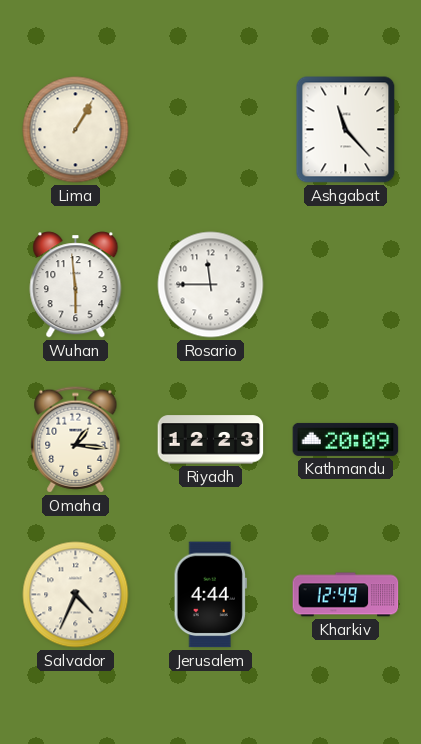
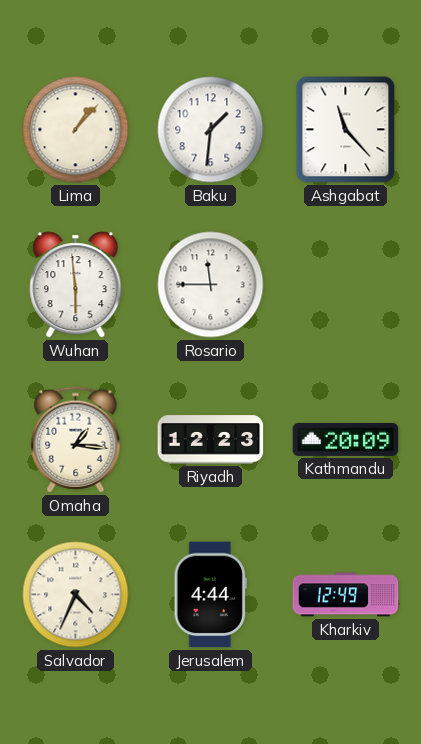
Lima: 1:05 -> 1:07
Baku: none -> 1:31
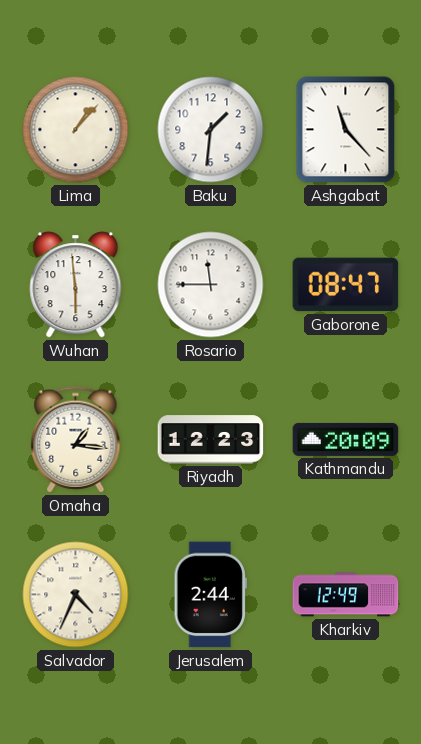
Gaborone: none -> 08:47
Jerusalem: 4:44 -> 2:44
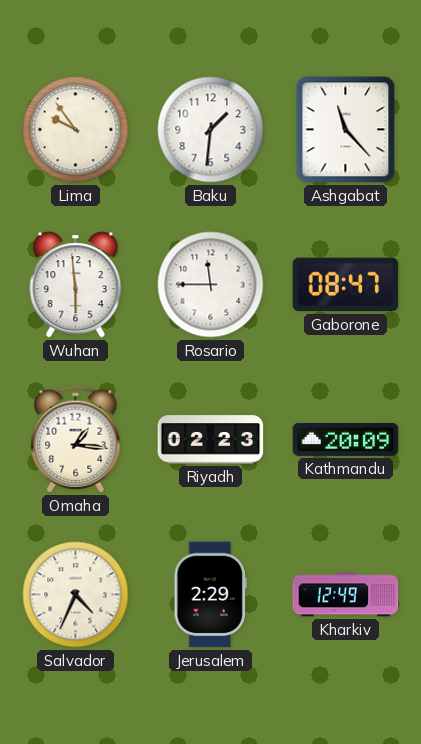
Lima: 1:07 -> 9:54
Riyadh: 12:23 -> 02:23
Jerusalem: 2:44 -> 2:29
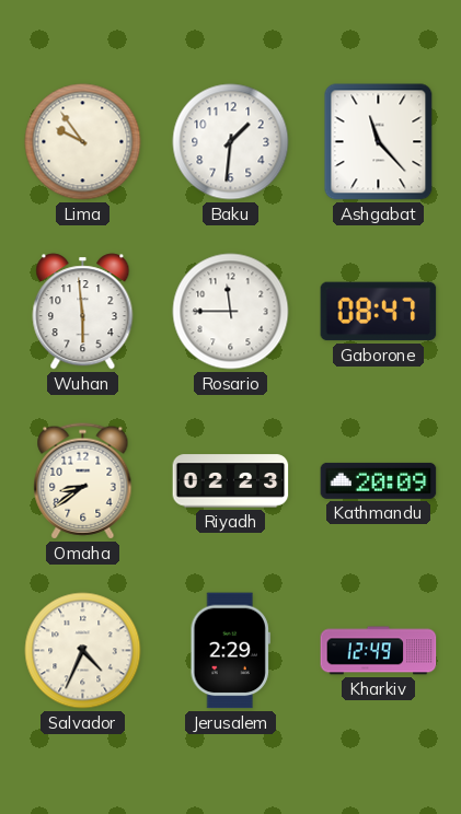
Omaha: 1:16 -> 8:39
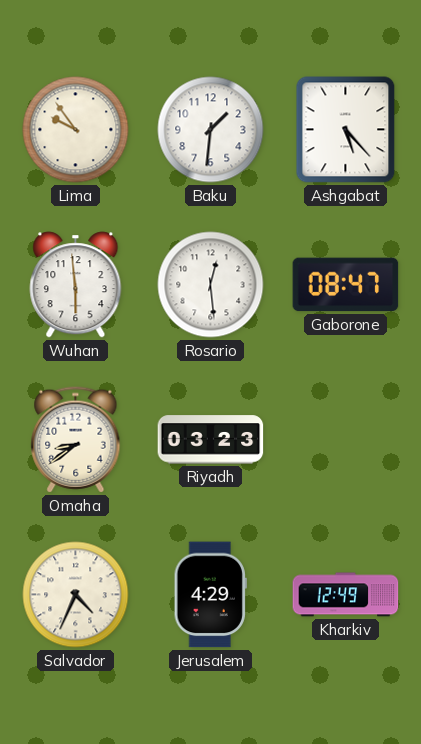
Ashgabat: 11:23 -> 5:23
Rosario: 11:45 -> 12:29
Riyadh: 02:23 -> 03:23
Kathmandu: 20:09 -> none
Jerusalem: 2:29 -> 4:29
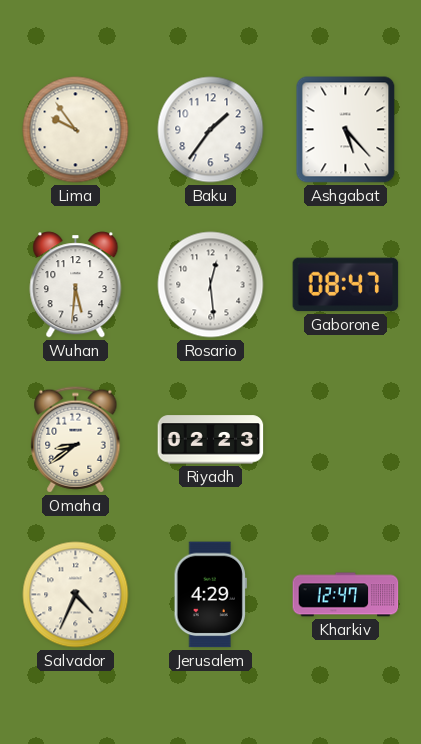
Baku: 1:31 -> 1:36
Wuhan: 5:59 -> 5:31
Riyadh: 03:23 -> 02:23
Kharkiv: 12:49 -> 12:47
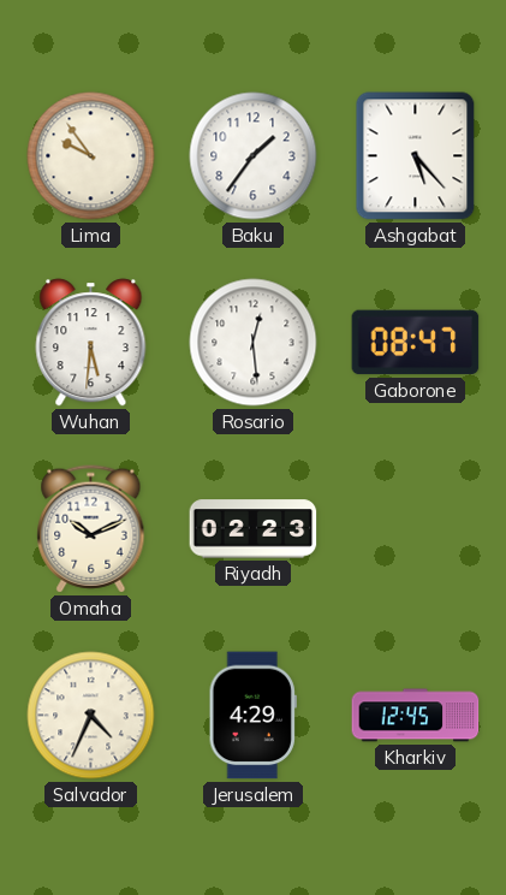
Omaha: 8:39 -> 10:11
Kharkiv: 12:47 -> 12:45
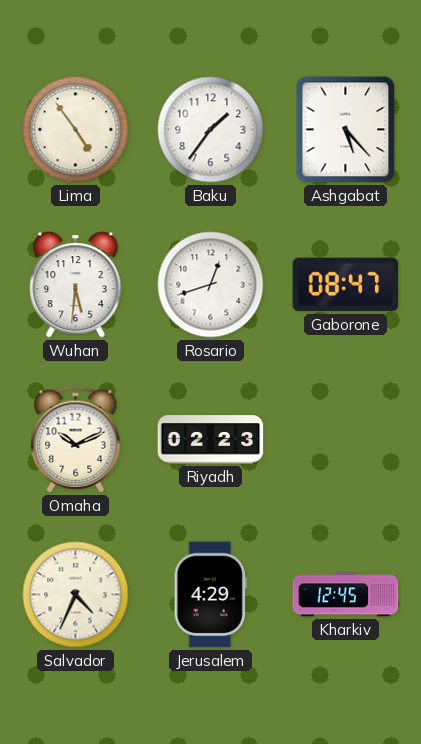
Lima: 9:54 -> 4:54
Rosario: 12:29 -> 12:42
